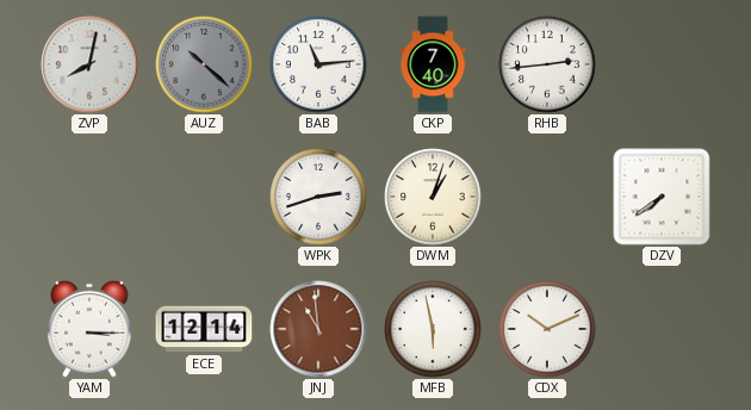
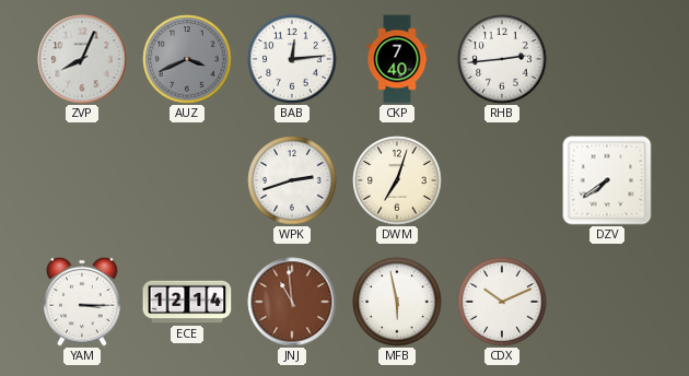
ZVP: 8:02 -> 8:04
AUZ: 10:22 -> 3:41
BAB: 11:14 -> 12:14
DWM: 1:03 -> 7:03
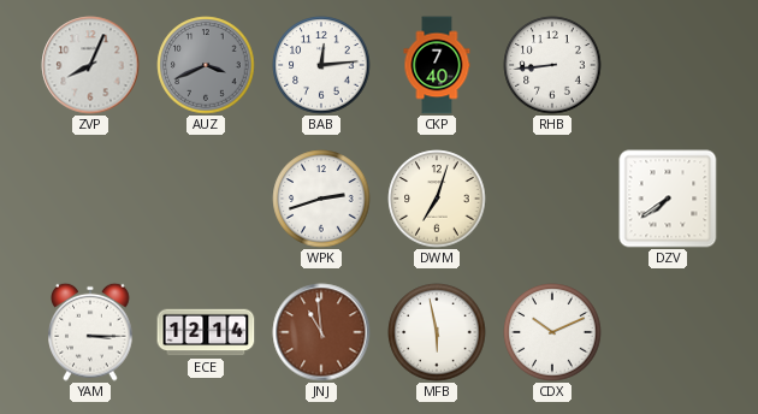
RHB: 2:44 -> 8:44
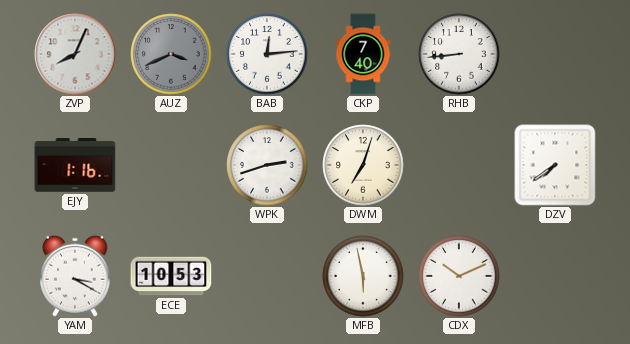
EJY: none -> 1:16
YAM: 3:15 -> 3:20
ECE: 12:14 -> 10:53
JNJ: 10:59 -> none
